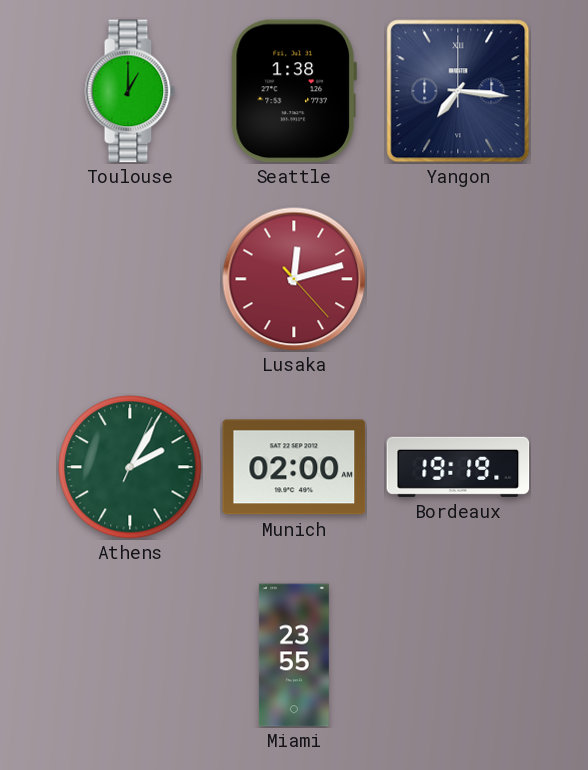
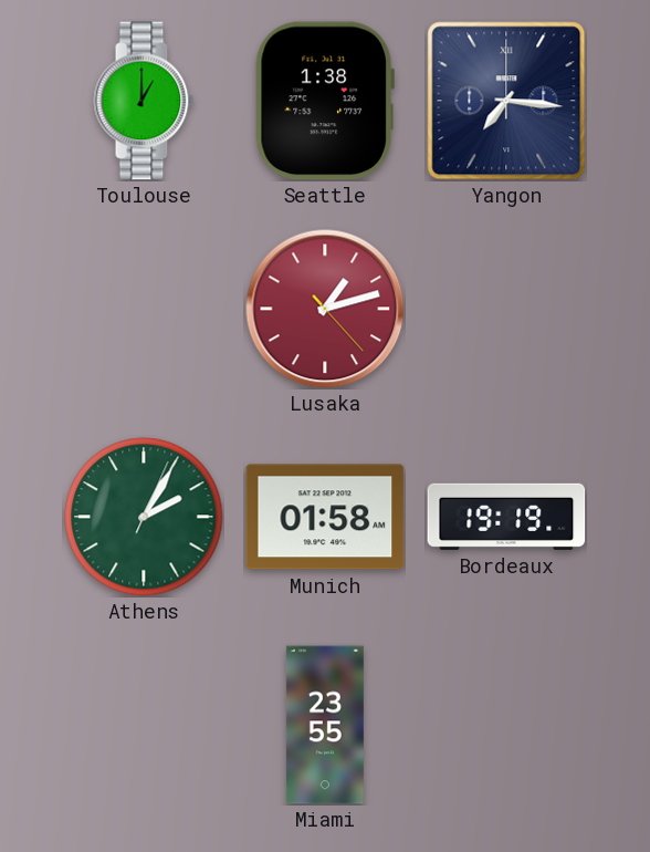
Lusaka: 12:12 -> 1:12
Munich: 02:00 -> 01:58
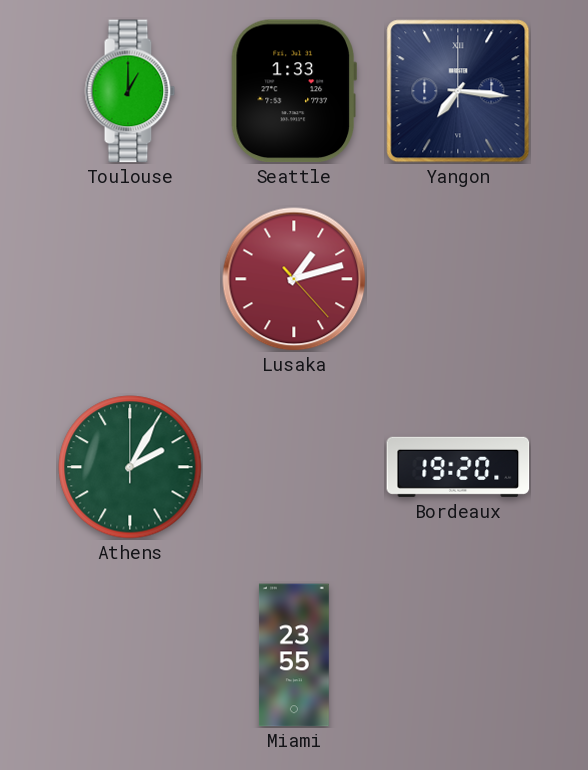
Seattle: 1:38 -> 1:33
Athens: 2:05:04 -> 2:05:00
Munich: 01:58 -> none
Bordeaux: 19:19 -> 19:20
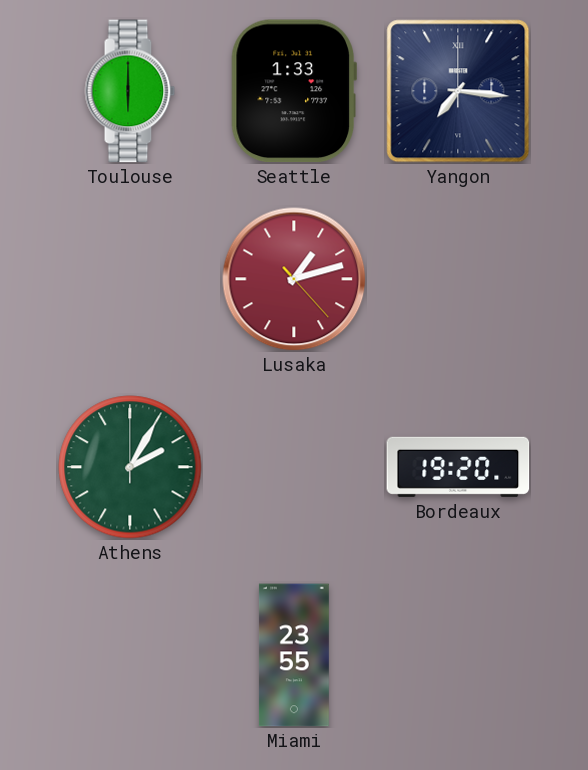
Toulouse: 1:00 -> 6:00
